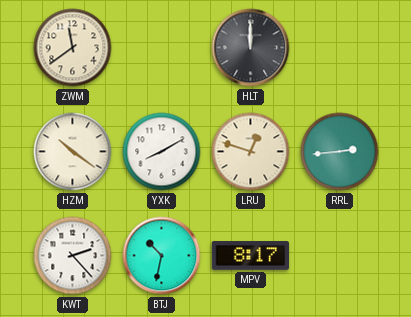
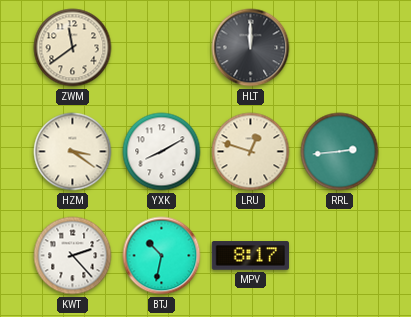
HZM: 10:21 -> 3:21
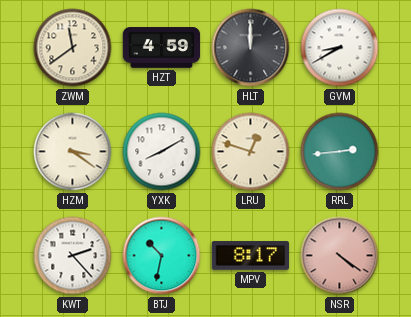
HZT: none -> 4:59
GVM: none -> 8:40
NSR: none -> 4:21
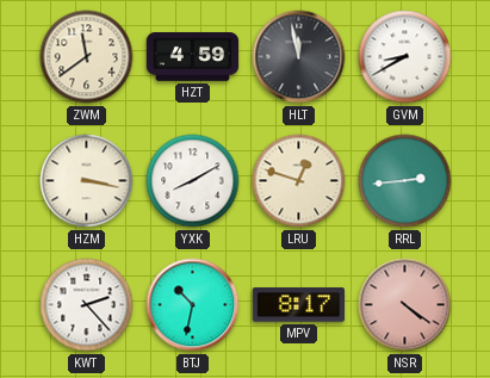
HLT: 12:00 -> 11:58
HZM: 3:21 -> 3:17
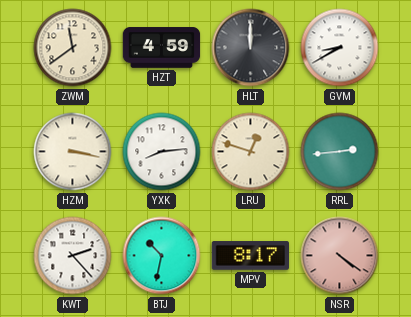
HLT: 11:58 -> 12:00
YXK: 8:10 -> 8:14
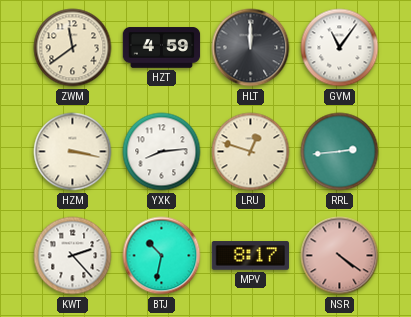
GVM: 8:40 -> 11:06
